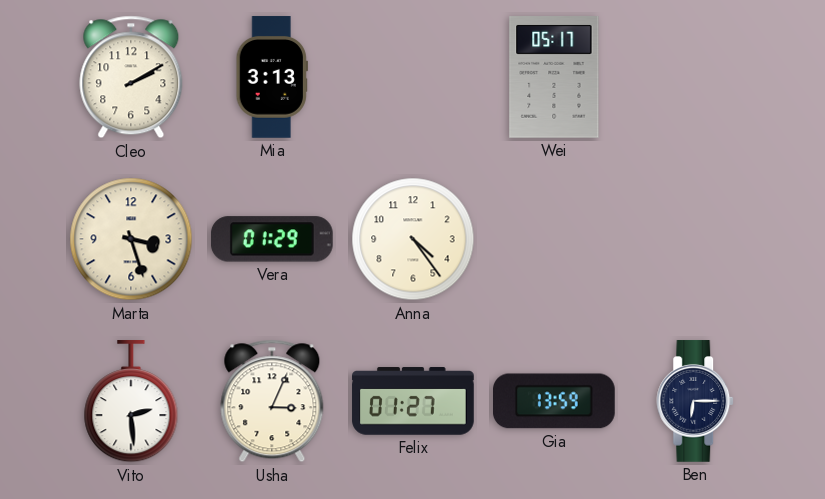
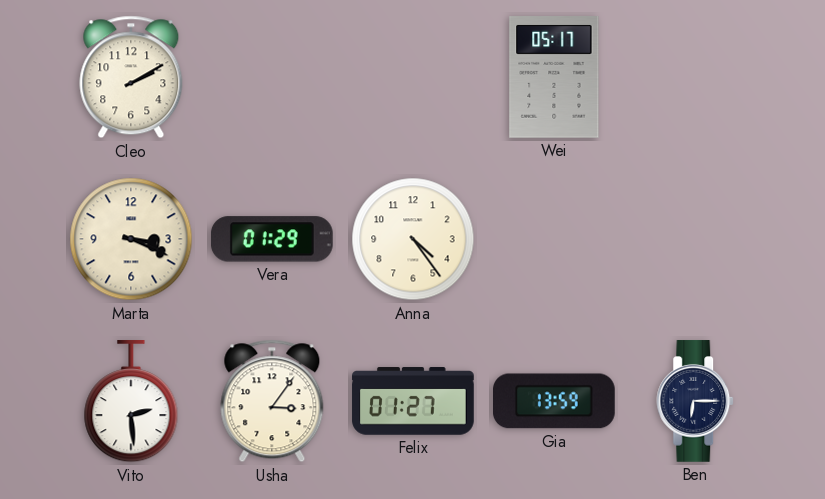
Mia: 3:13 -> none
Marta: 3:27 -> 3:19
Usha: 3:04 -> 3:06
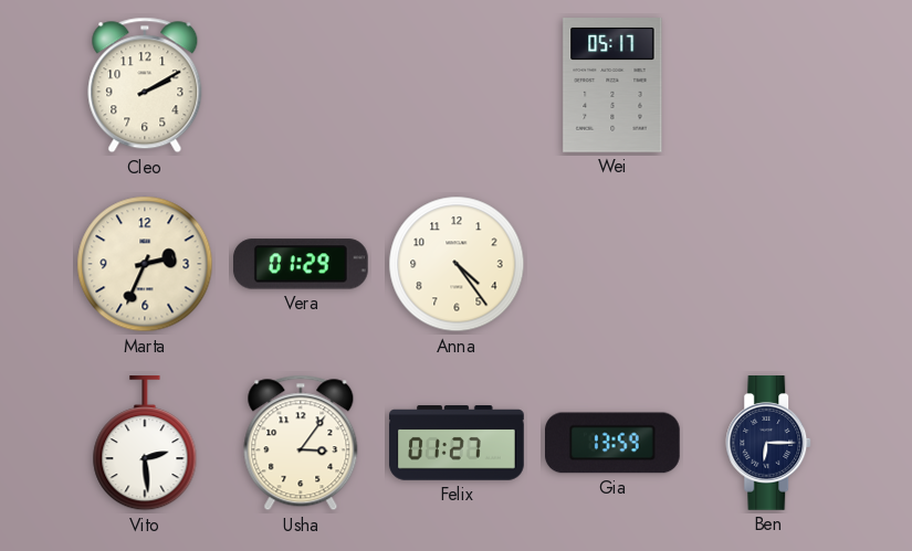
Marta: 3:19 -> 2:34
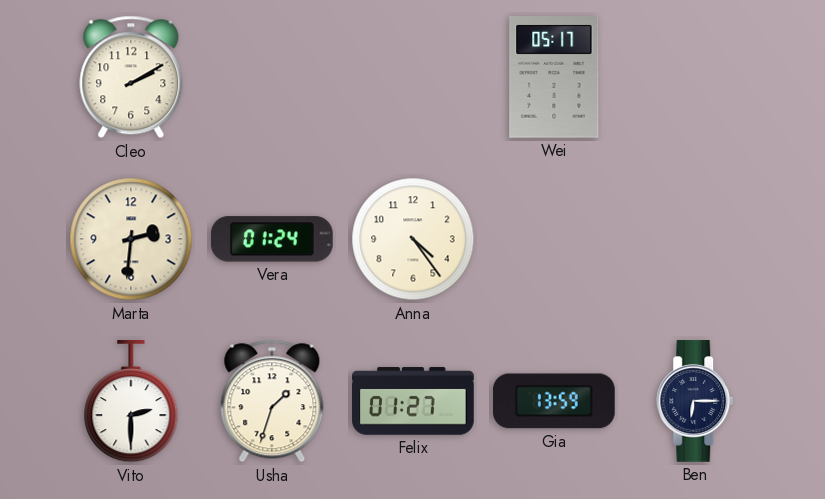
Marta: 2:34 -> 2:31
Vera: 01:29 -> 01:24
Vito: 2:29 -> 2:30
Usha: 3:06 -> 1:33
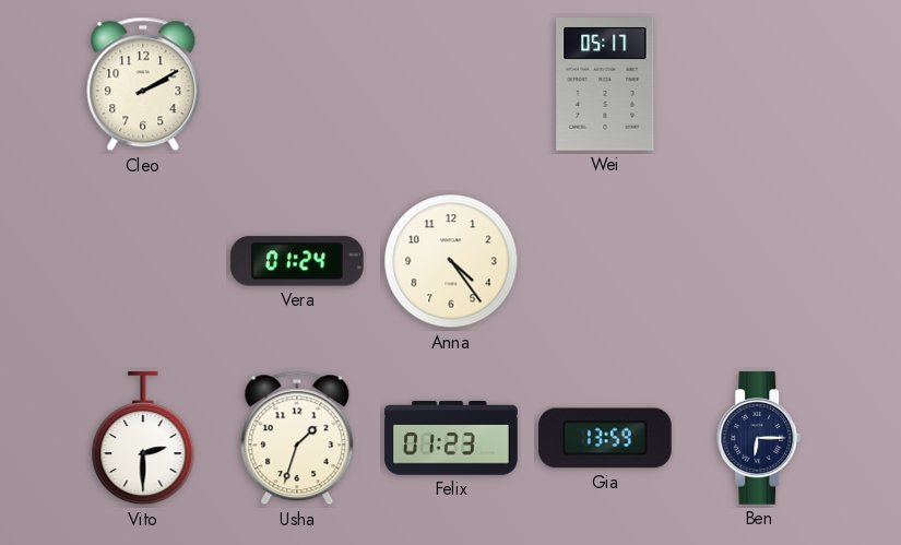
Marta: 2:31 -> none
Felix: 01:27 -> 01:23
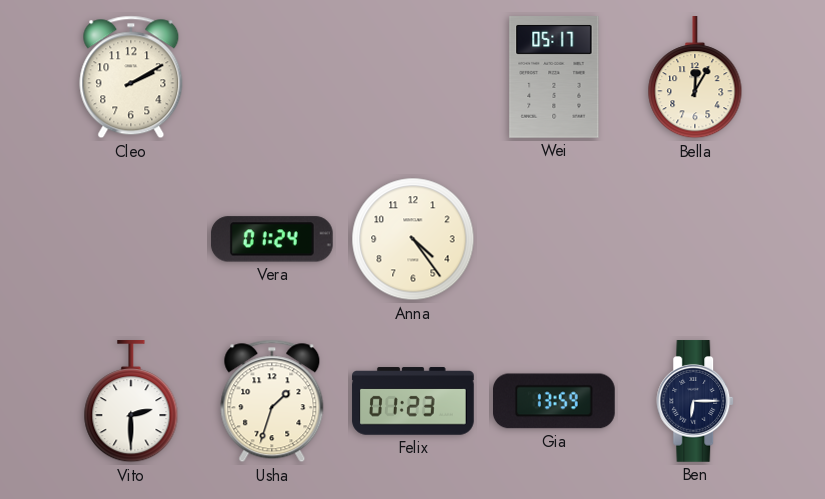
Bella: none -> 12:05
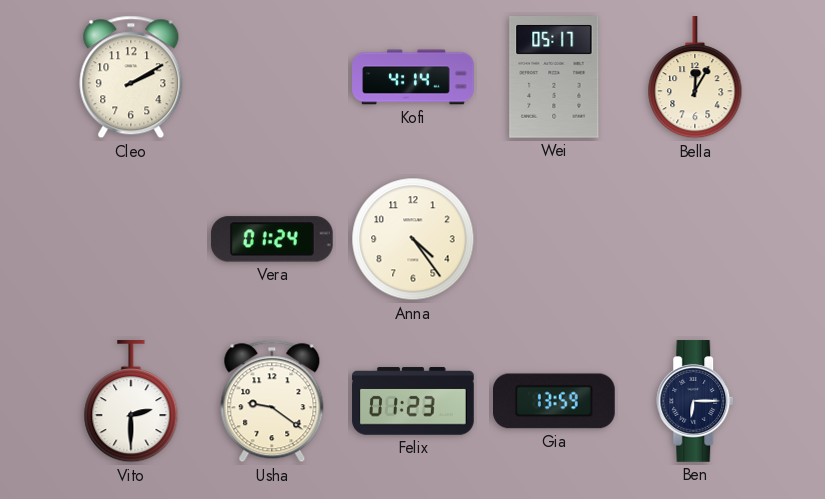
Kofi: none -> 4:14
Usha: 1:33 -> 9:21
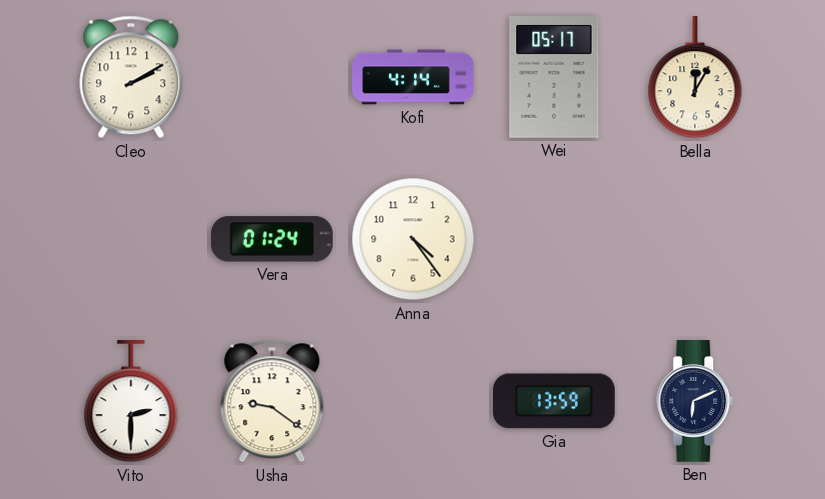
Felix: 01:23 -> none
Ben: 6:15 -> 6:11
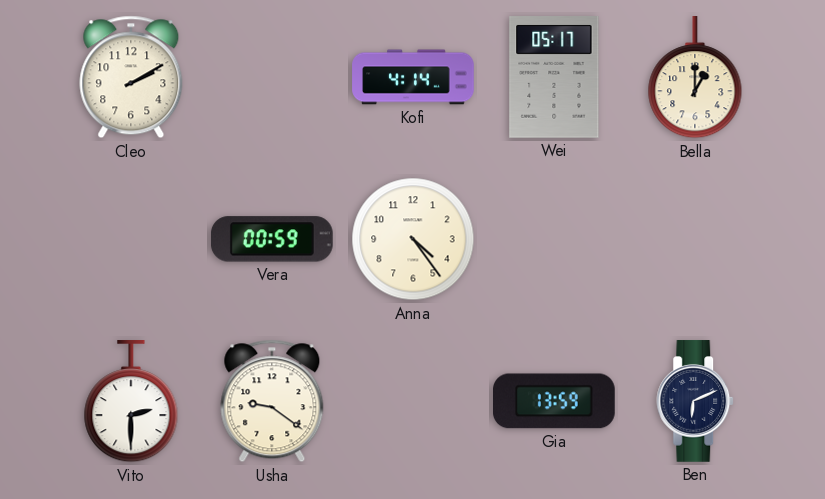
Bella: 12:05 -> 1:00
Vera: 01:24 -> 00:59
